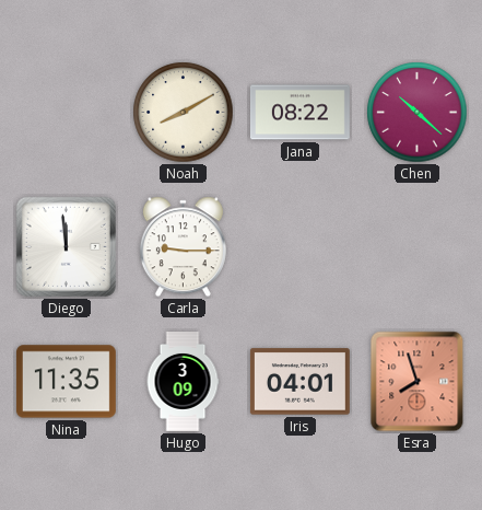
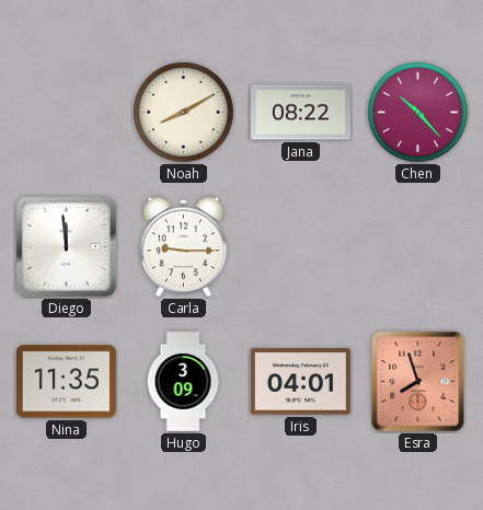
Chen: 10:22 -> 10:23
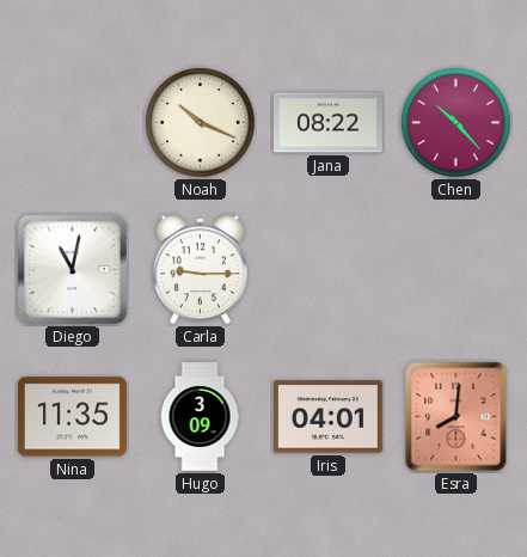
Noah: 8:10 -> 10:19
Diego: 11:59 -> 11:02
Esra: 7:57 -> 8:01
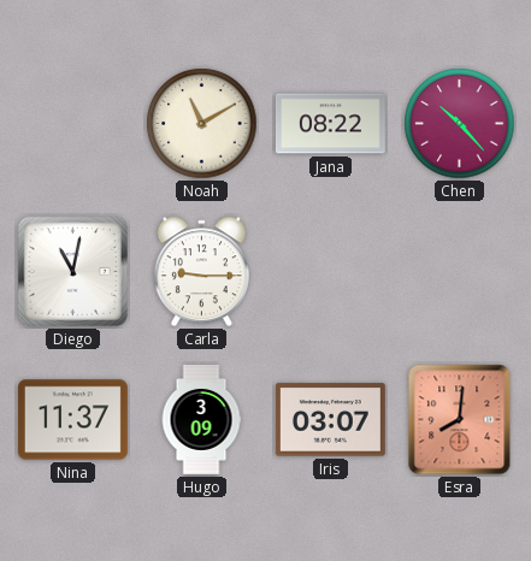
Noah: 10:19 -> 11:10
Nina: 11:35 -> 11:37
Iris: 04:01 -> 03:07
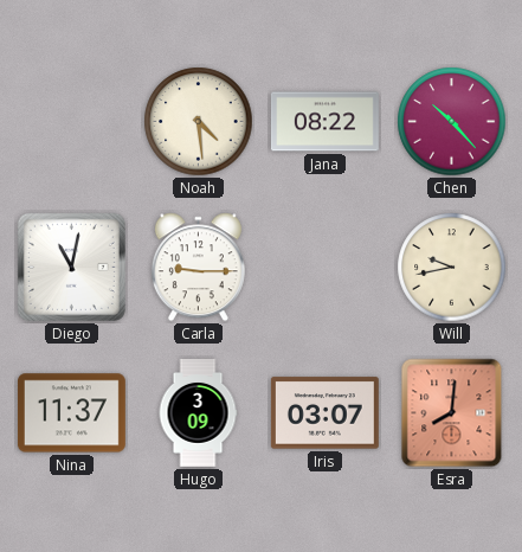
Noah: 11:10 -> 4:29
Will: none -> 9:43
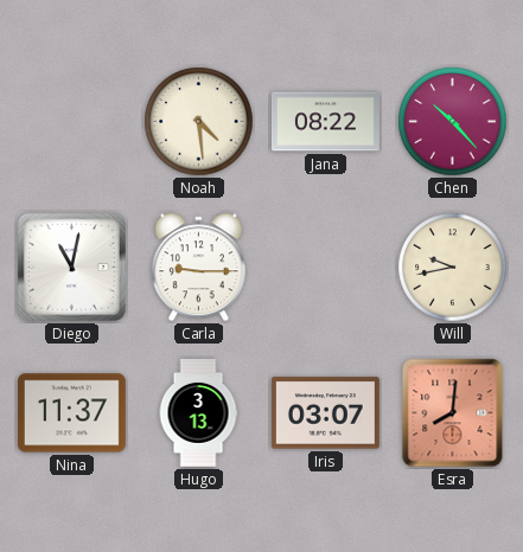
Hugo: 3:09 -> 3:13
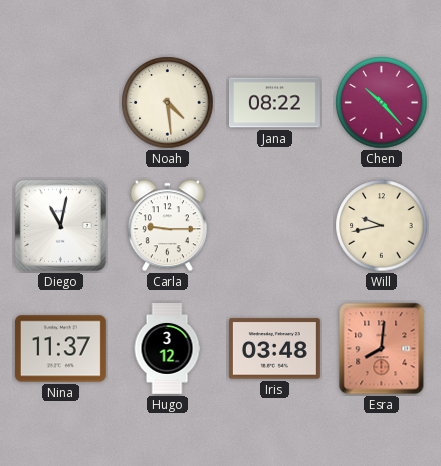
Hugo: 3:13 -> 3:12
Iris: 03:07 -> 03:48
